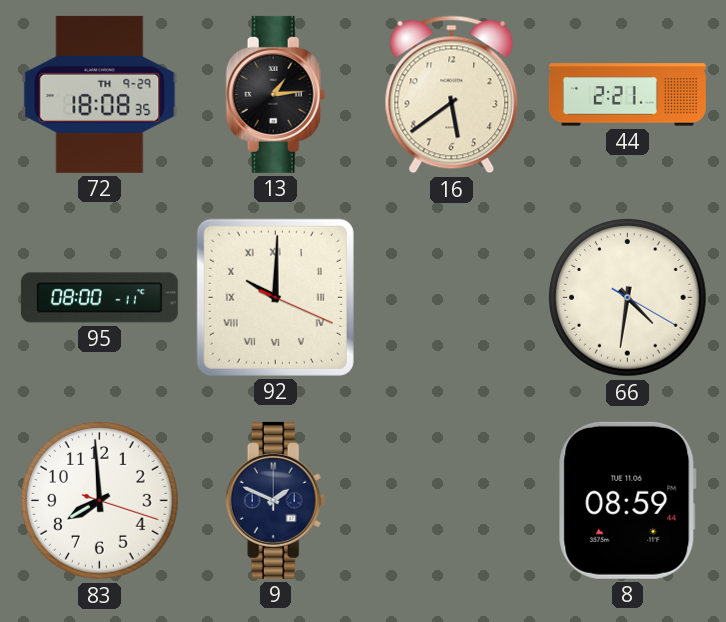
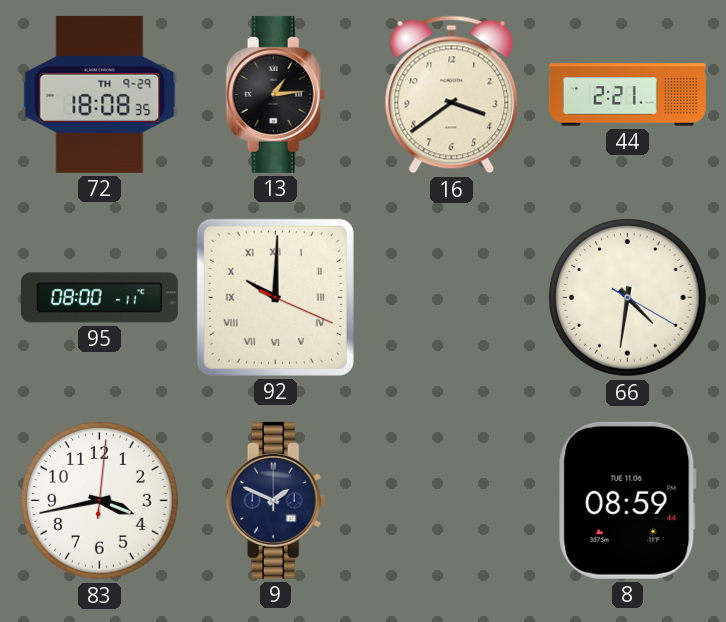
16: 5:39 -> 3:39
83: 7:59 -> 3:43
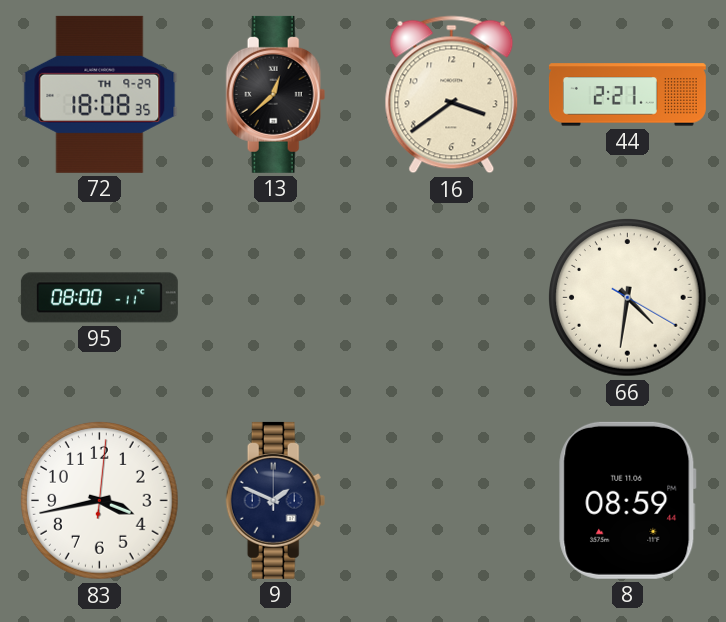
13: 1:14 -> 12:38
92: 10:00 -> none
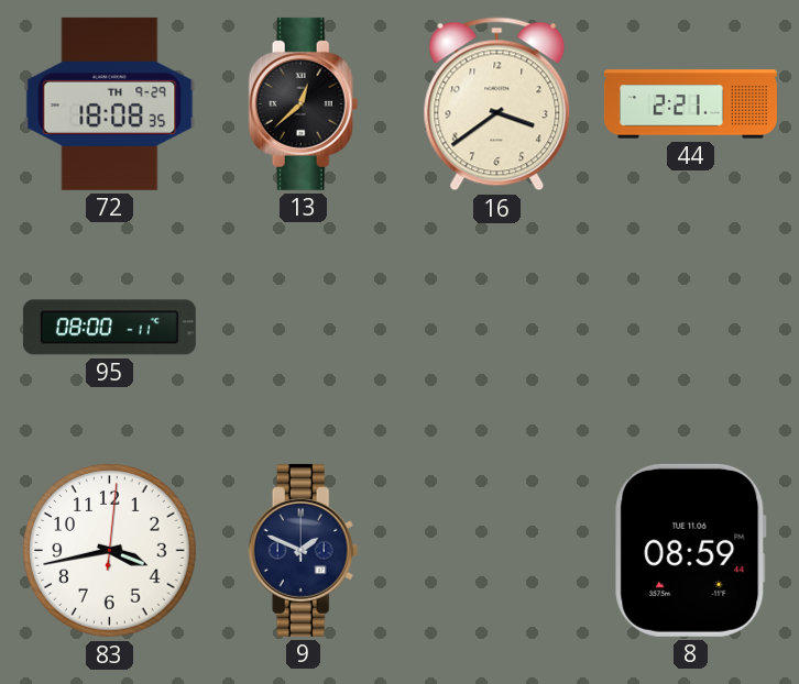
66: 4:31 -> none
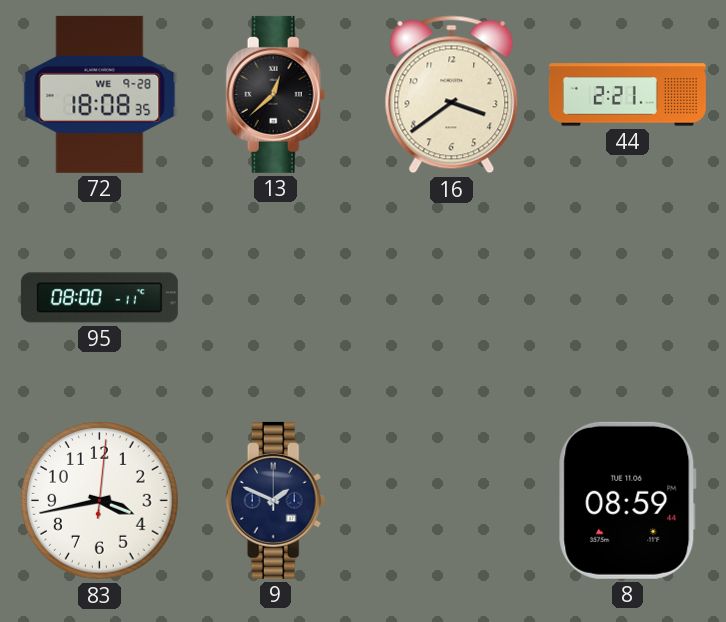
72 date: TH 9-29 -> WE 9-28
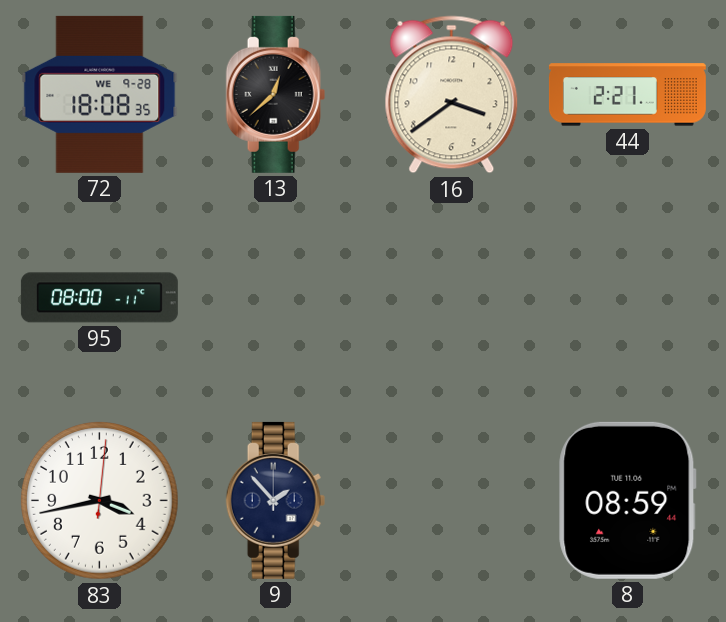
9: 1:49 -> 1:53
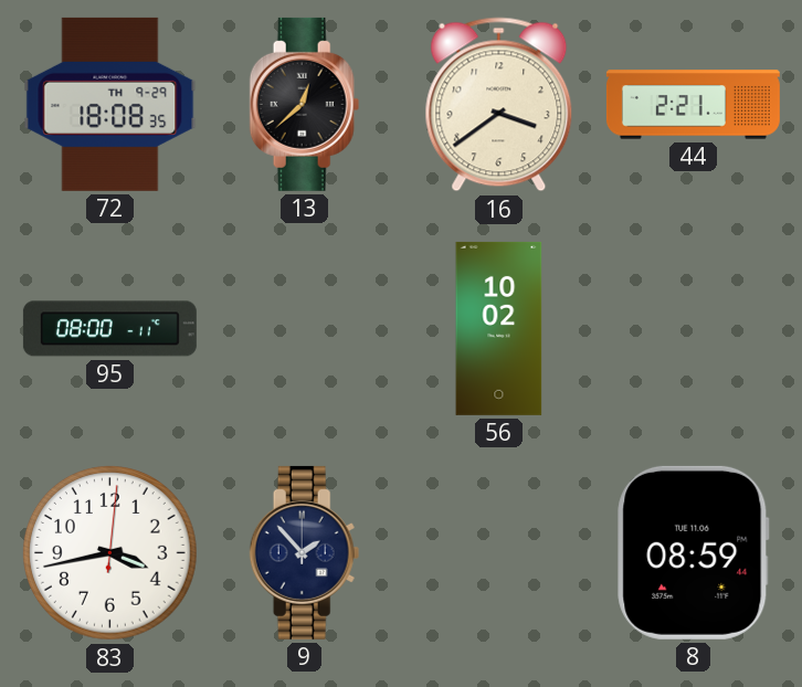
72 date: WE 9-28 -> TH 9-29
56: none -> 10:02
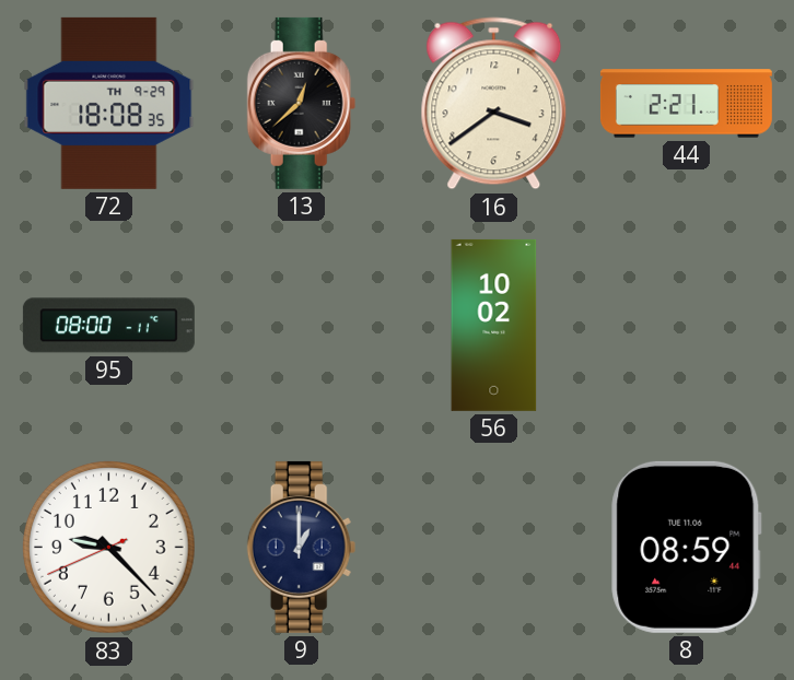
83: 3:43 -> 9:22
9: 1:53 -> 1:00
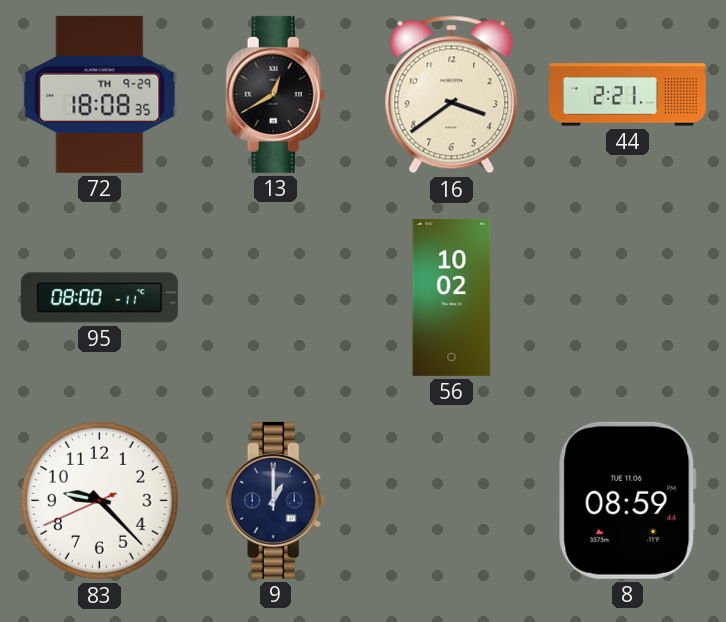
13: 12:38 -> 12:40
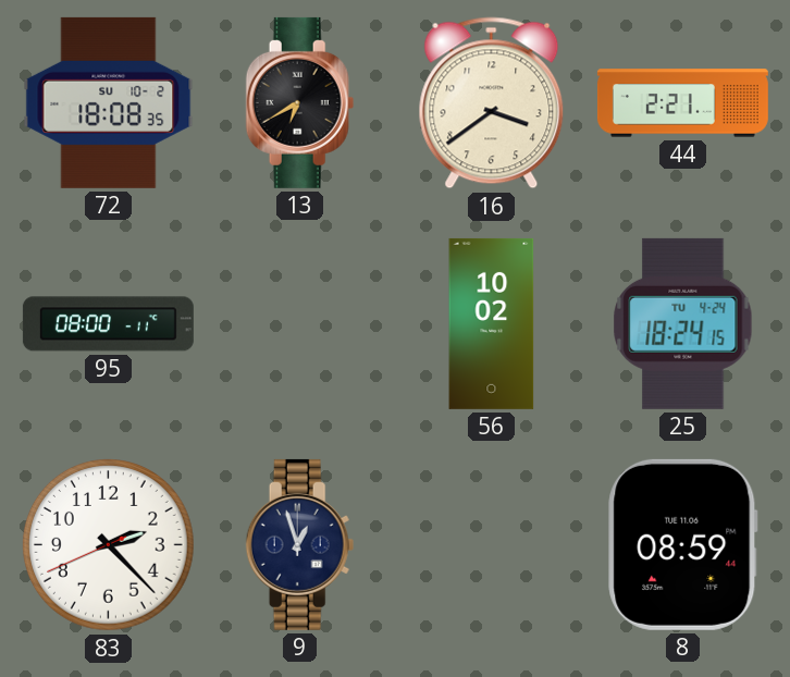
72 date: TH 9-29 -> SU 10-2
13: 12:40 -> 6:40
25: none -> 18:24
83: 9:22 -> 2:22
9: 1:00 -> 12:57
